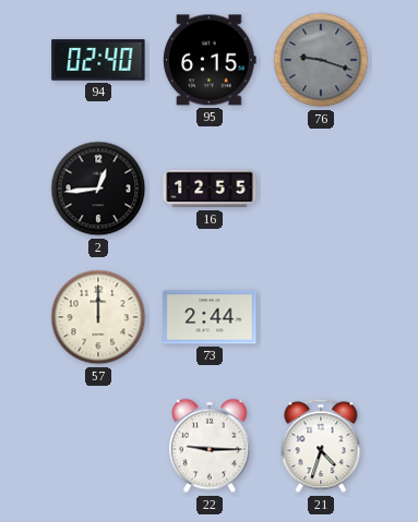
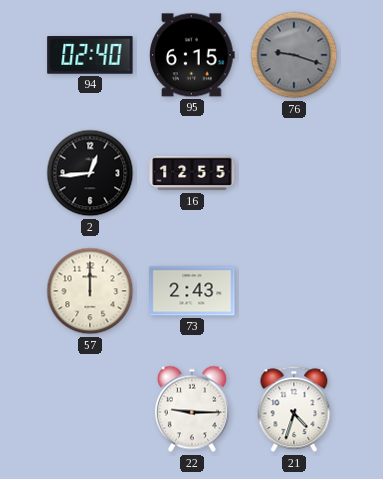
73: 2:44 -> 2:43
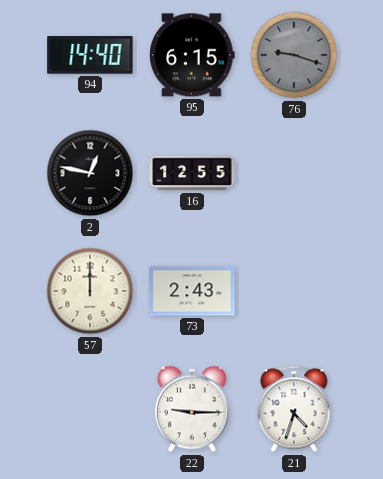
94: 02:40 -> 14:40
2: 12:44 -> 12:47
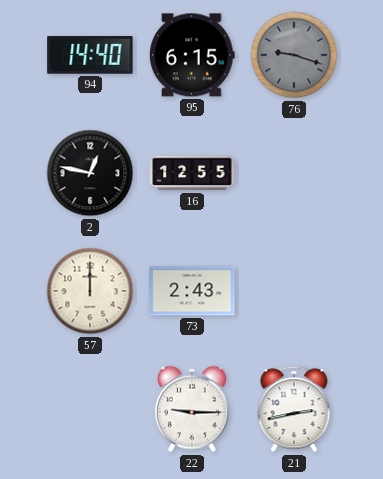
21: 4:33 -> 2:43
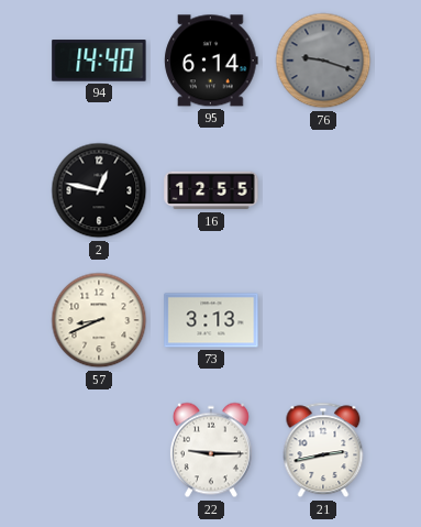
95: 6:15 -> 6:14
57: 12:00 -> 8:41
73: 2:43 -> 3:13
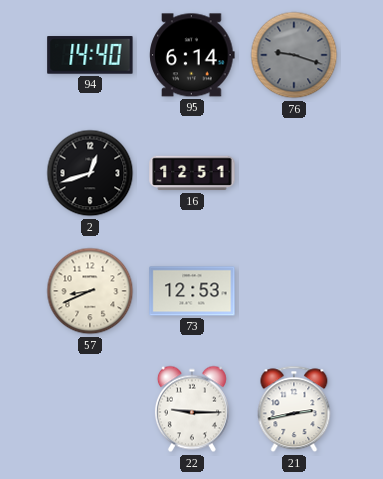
2: 12:47 -> 12:42
16: 12:55 -> 12:51
73: 3:13 -> 12:53
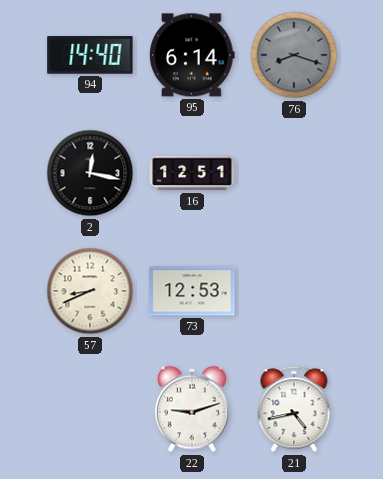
76: 9:18 -> 8:18
2: 12:42 -> 12:17
22: 9:15 -> 9:12
21: 2:43 -> 4:43
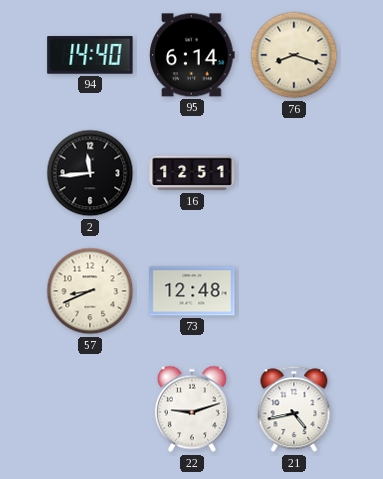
76 dial: grey -> cream
2: 12:17 -> 11:44
73: 12:53 -> 12:48
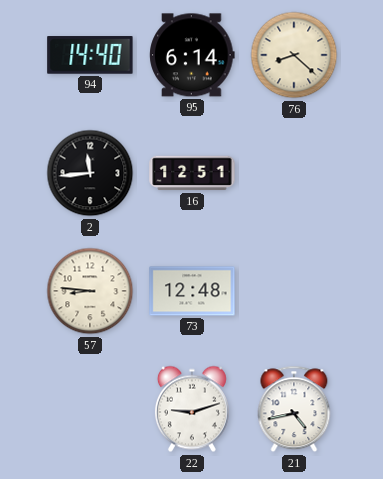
76: 8:18 -> 8:22
57: 8:41 -> 8:46
